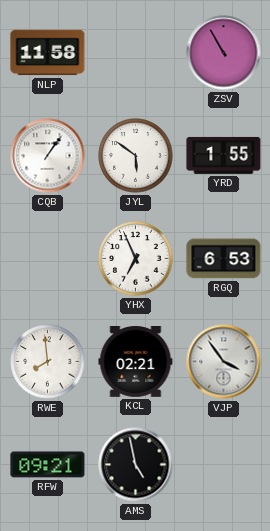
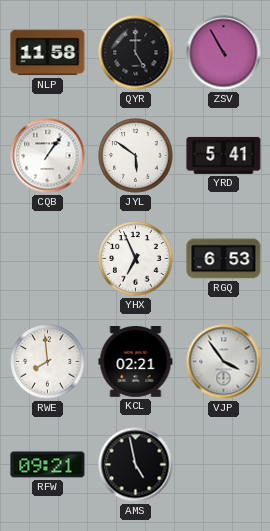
QYR: none -> 5:00
YRD: 1:55 -> 5:41
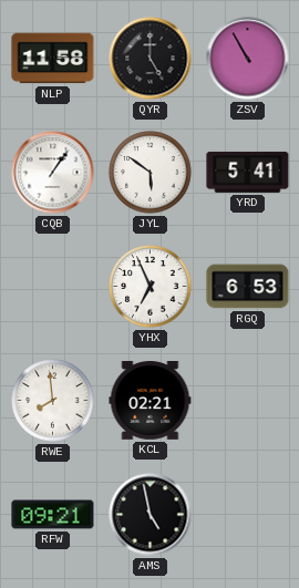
VJP: 3:54 -> none
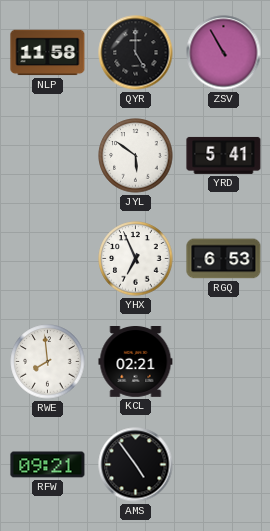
CQB: 1:06 -> none
AMS: 4:58 -> 4:54
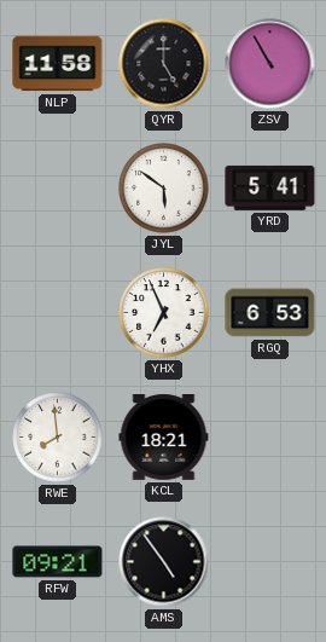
KCL: 02:21 -> 18:21
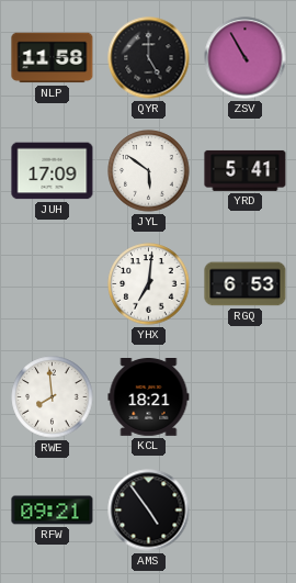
JUH: none -> 17:09
YHX: 6:56 -> 7:01
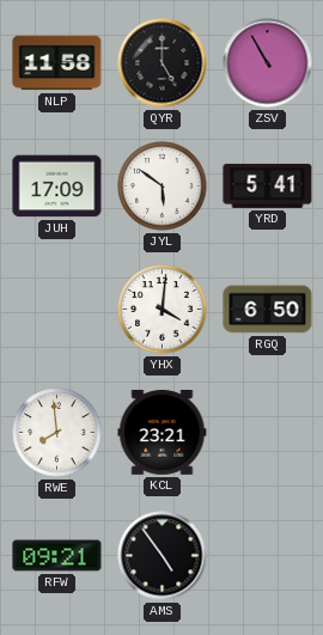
YHX: 7:01 -> 4:01
RGQ: 6:53 -> 6:50
KCL: 18:21 -> 23:21
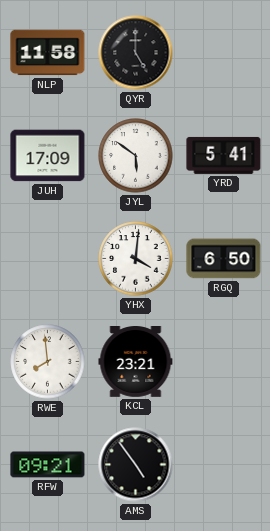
ZSV: 10:55 -> none
